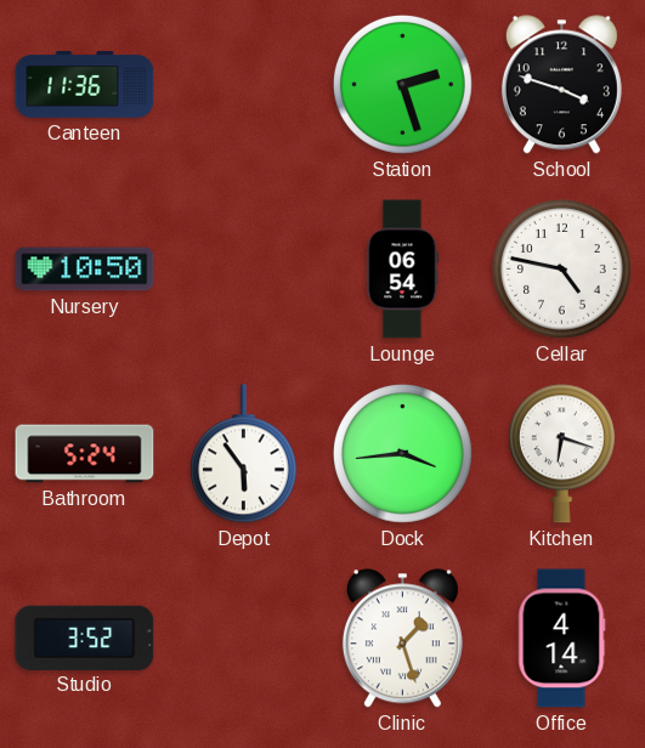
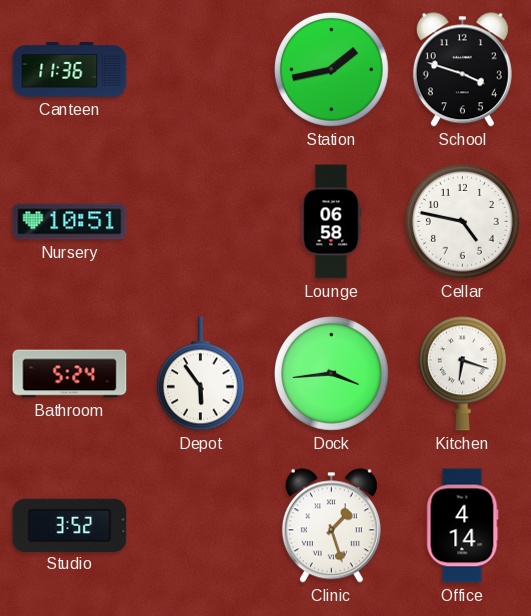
Station: 2:27 -> 1:43
Nursery: 10:50 -> 10:51
Lounge: 06:54 -> 06:58
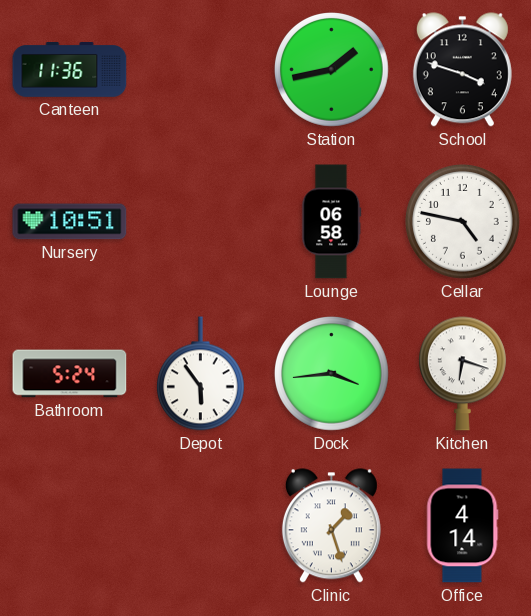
Studio: 3:52 -> none
